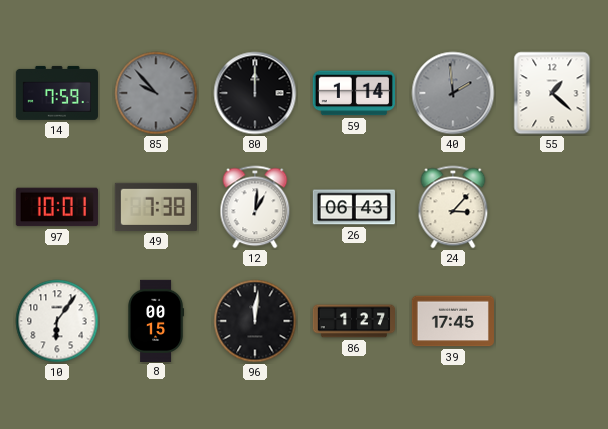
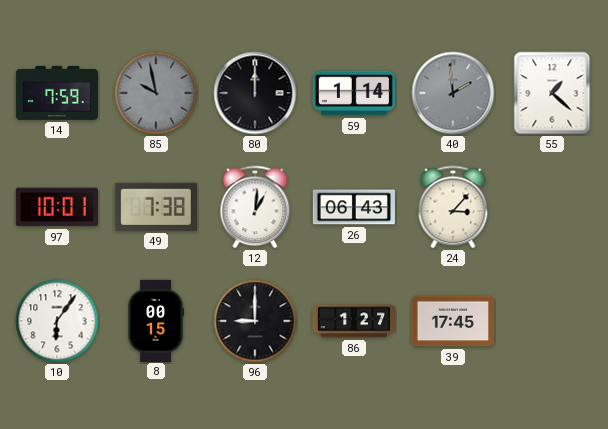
85: 9:53 -> 9:58
96: 12:01 -> 9:00
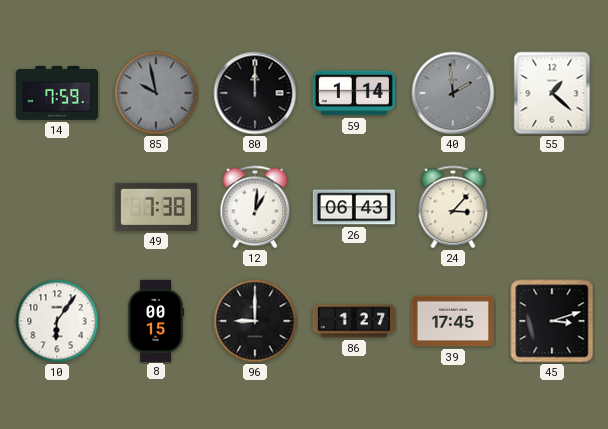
97: 10:01 -> none
45: none -> 3:12
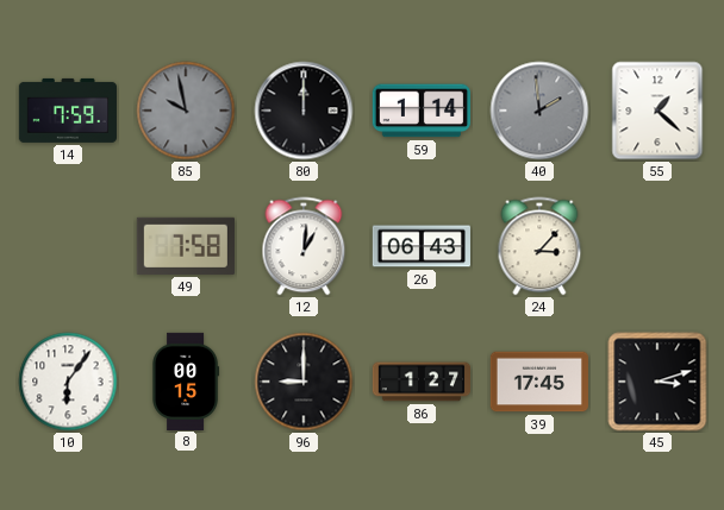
49: 7:38 -> 7:58
